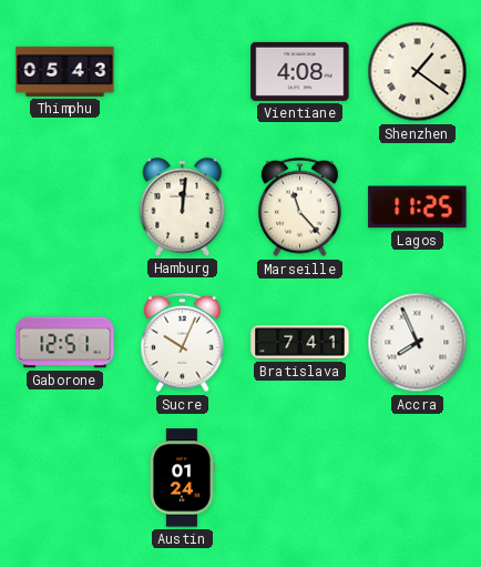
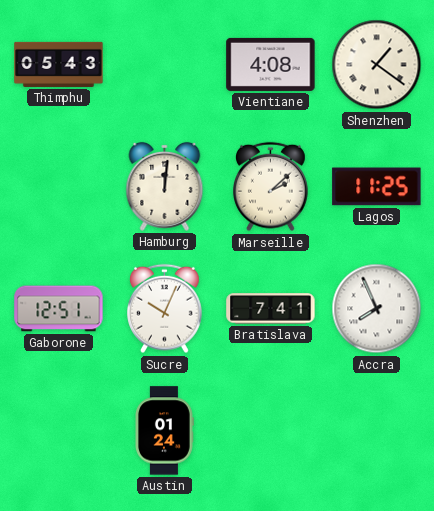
Marseille: 11:23 -> 2:08
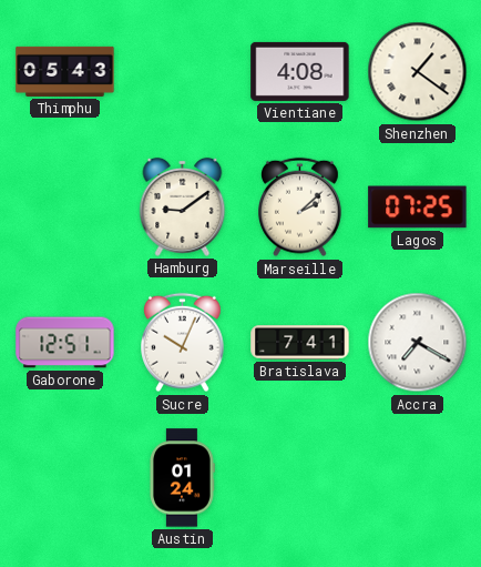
Hamburg: 12:01 -> 9:09
Lagos: 11:25 -> 07:25
Accra: 7:56 -> 7:20
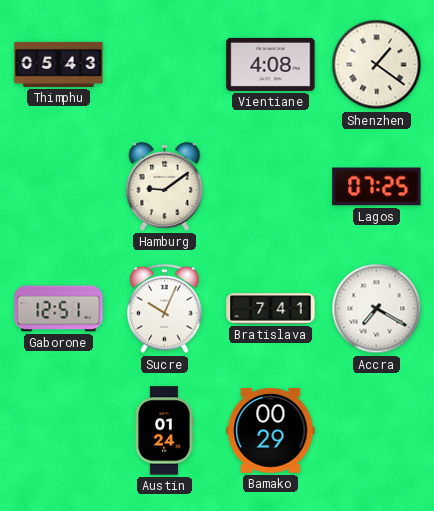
Marseille: 2:08 -> none
Bamako: none -> 00:29
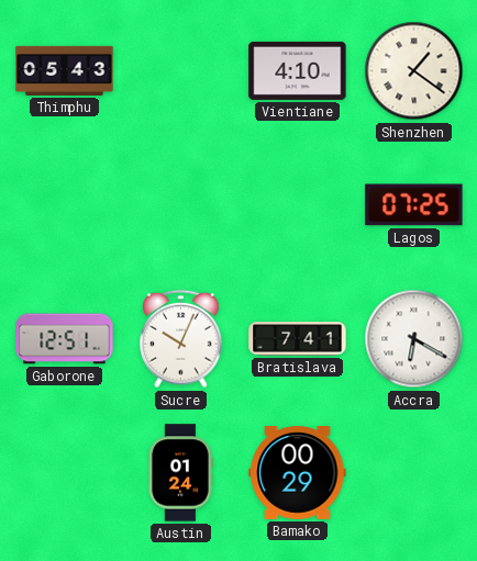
Vientiane: 4:08 -> 4:10
Hamburg: 9:09 -> none
Accra: 7:20 -> 6:20
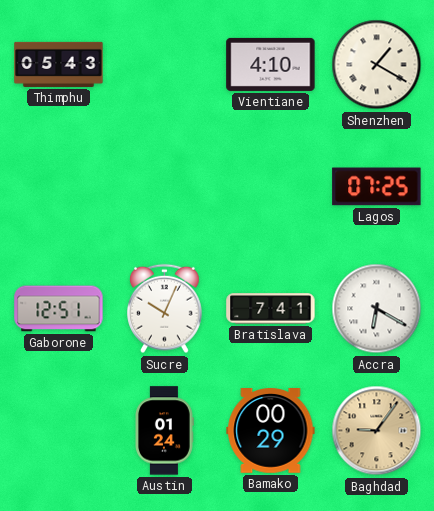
Shenzhen: 1:21 -> 1:20
Baghdad: none -> 9:06
